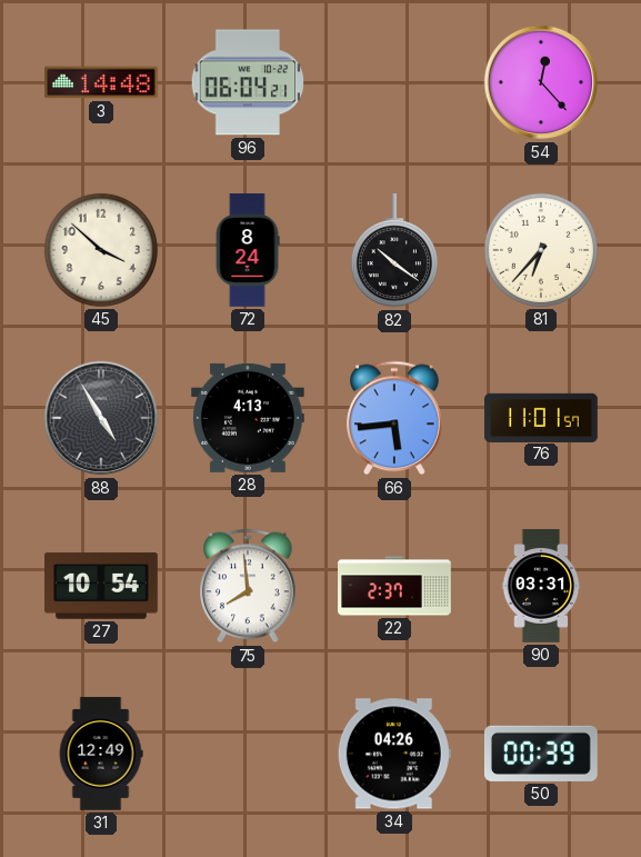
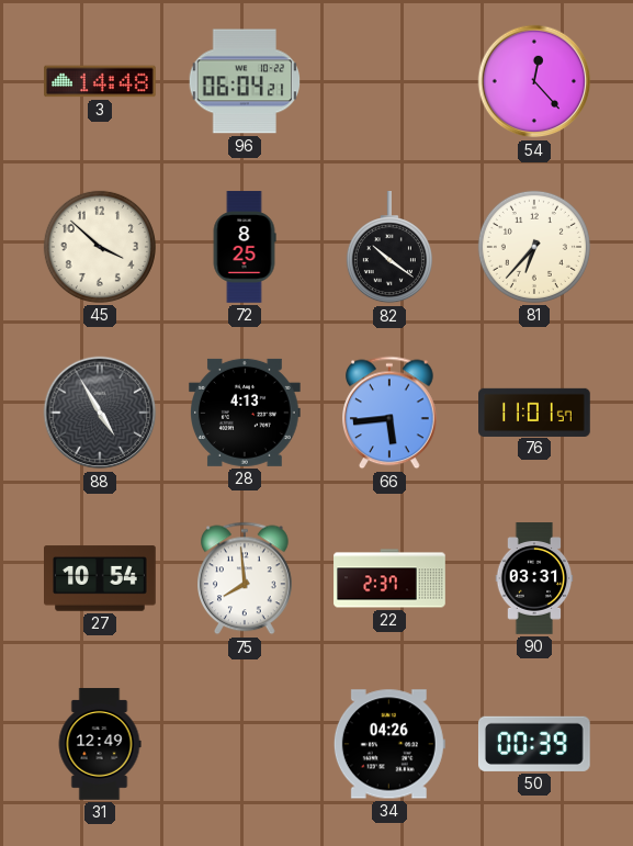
72: 8:24 -> 8:25
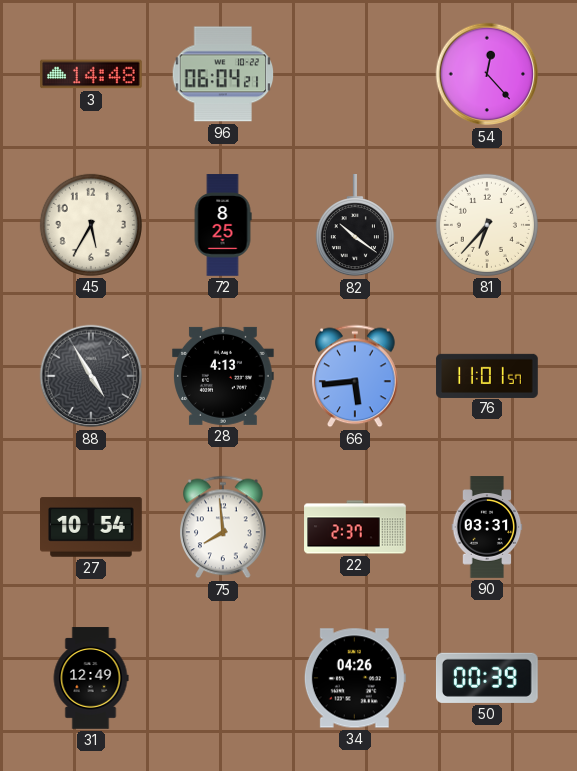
45: 3:52 -> 5:35
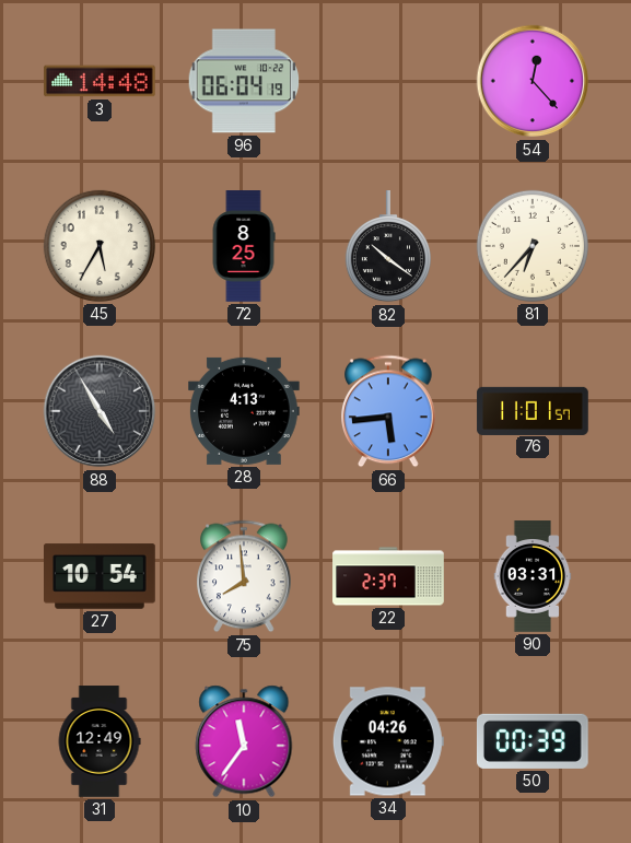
96: 06:04:21 -> 06:04:19
10: none -> 11:36
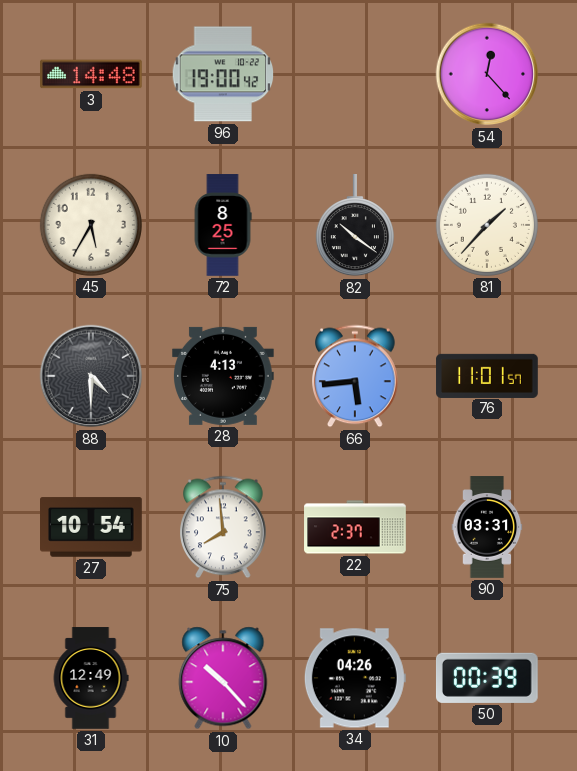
96: 06:04 -> 19:00
81: 6:37 -> 1:37
88: 4:55 -> 4:30
10: 11:36 -> 10:23
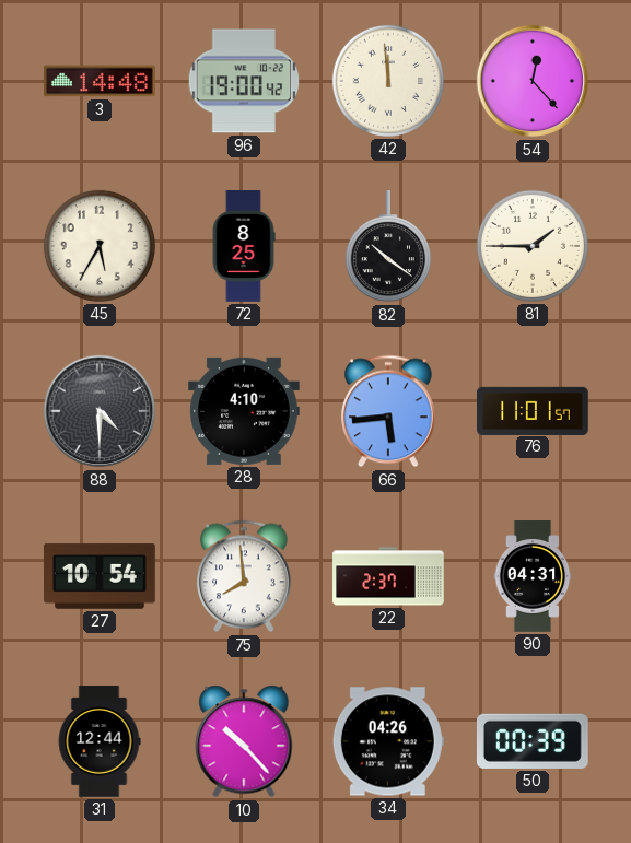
42: none -> 11:59
81: 1:37 -> 1:45
28: 4:13 -> 4:10
90: 03:31 -> 04:31
31: 12:49 -> 12:44
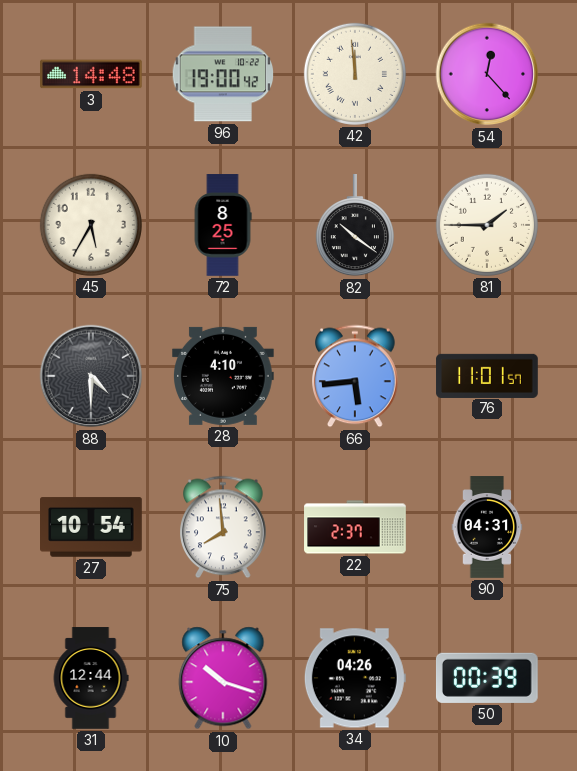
10: 10:23 -> 10:18
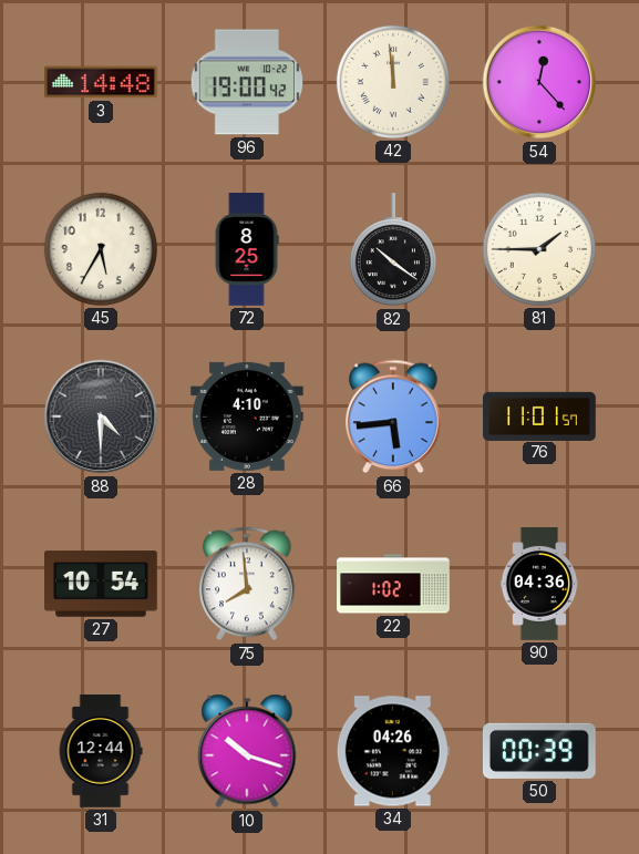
22: 2:37 -> 1:02
90: 04:31 -> 04:36
